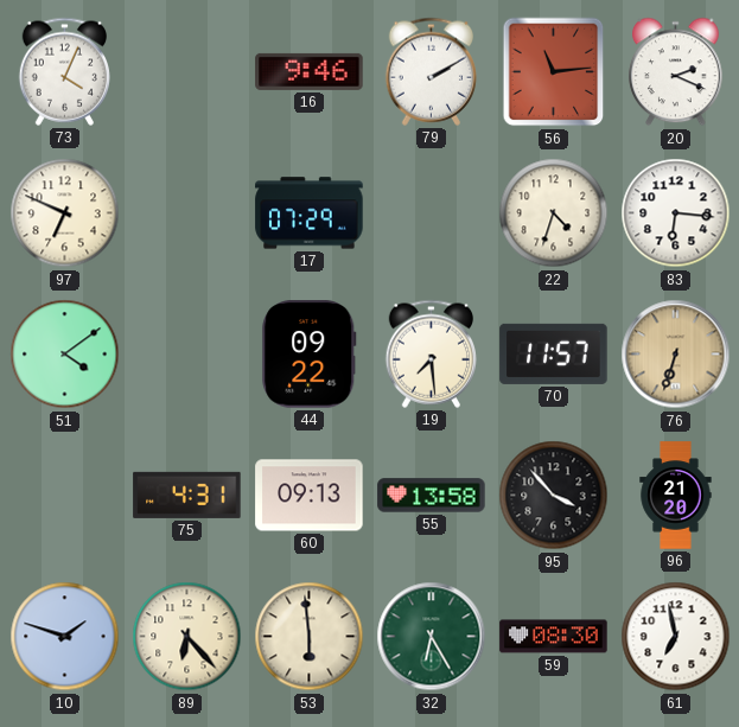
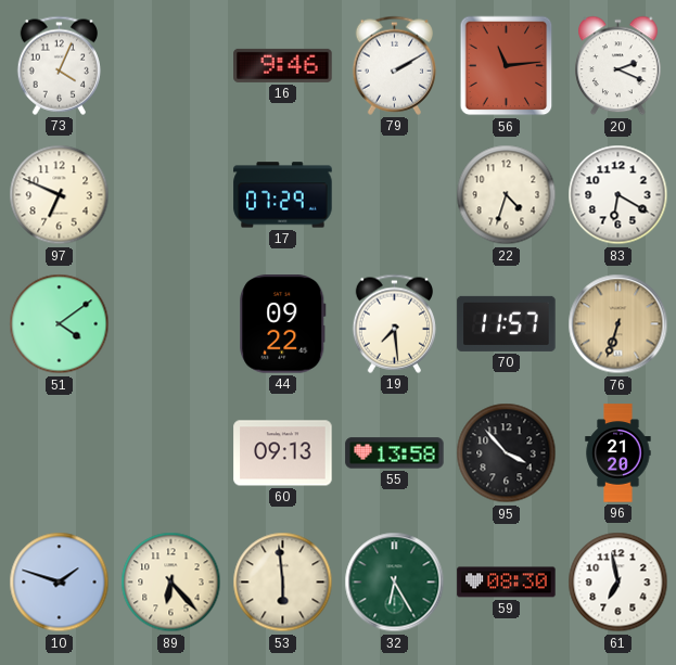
83: 6:16 -> 6:20
75: 4:31 -> none
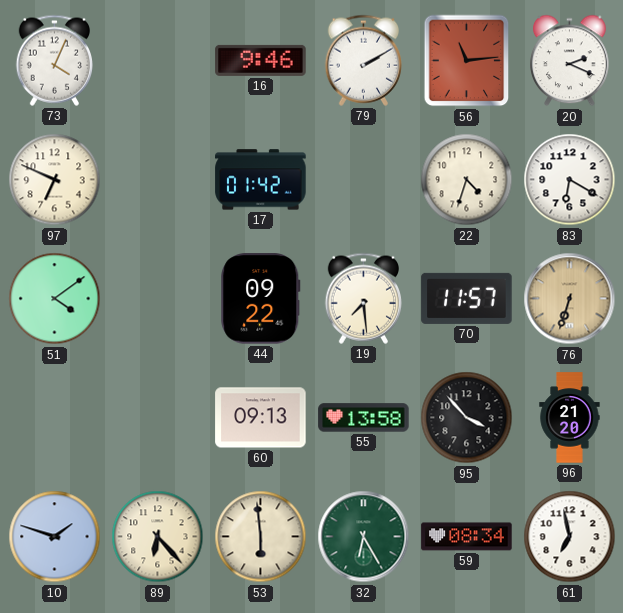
17: 07:29 -> 01:42
59: 08:30 -> 08:34
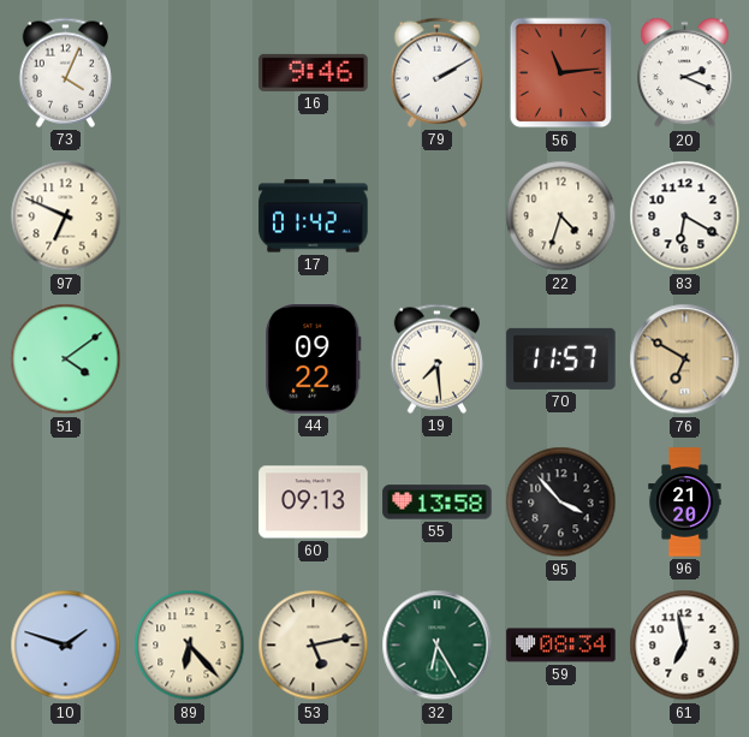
76: 6:33 -> 6:50
53: 5:59 -> 5:13
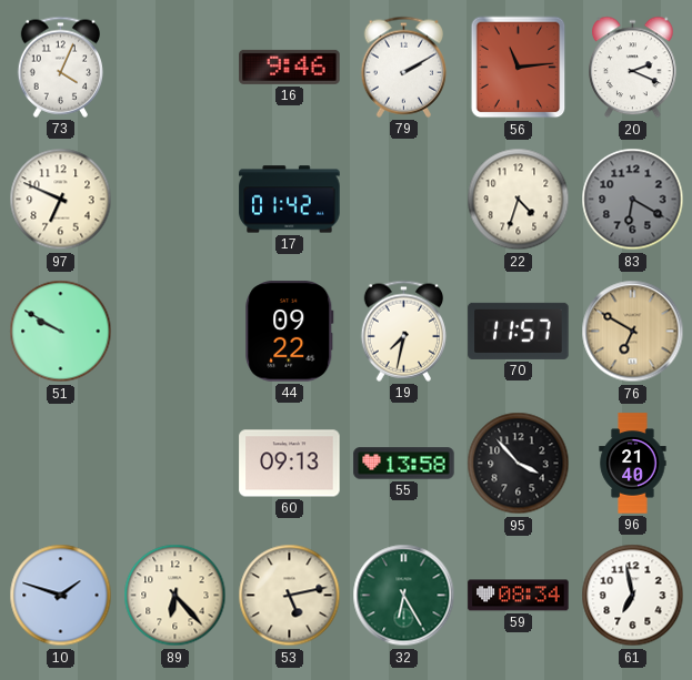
83 dial: white -> grey
51: 4:09 -> 9:50
19: 7:29 -> 7:32
96: 21:20 -> 21:40
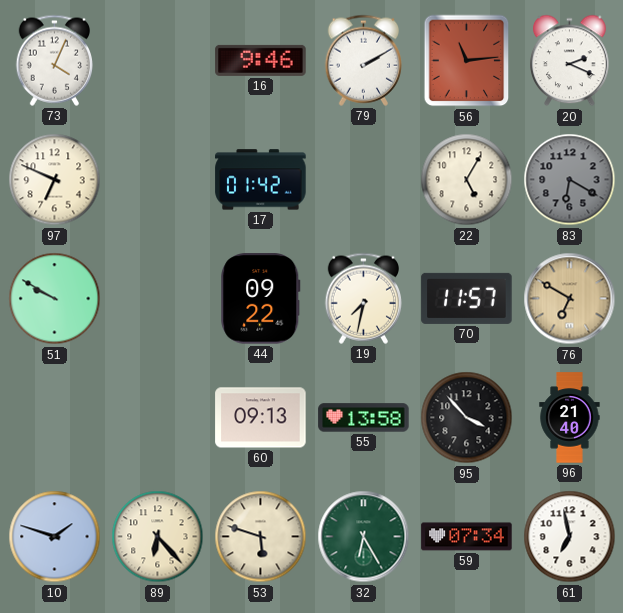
22: 4:33 -> 5:05
53: 5:13 -> 5:48
59: 08:34 -> 07:34
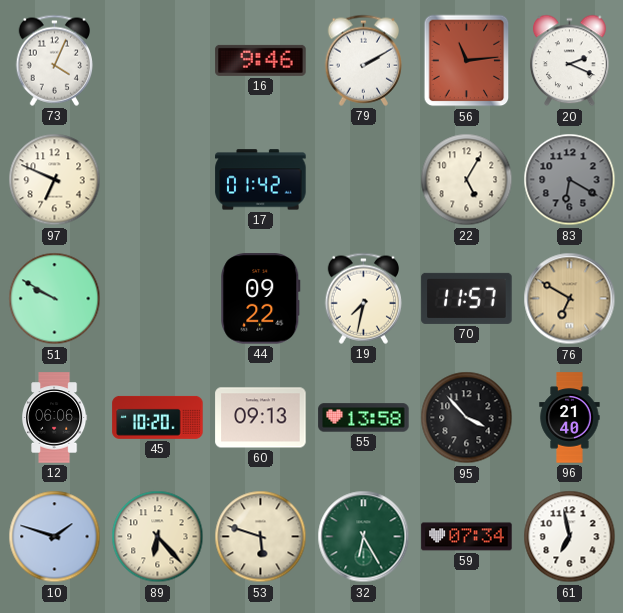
12: none -> 06:06
45: none -> 10:20
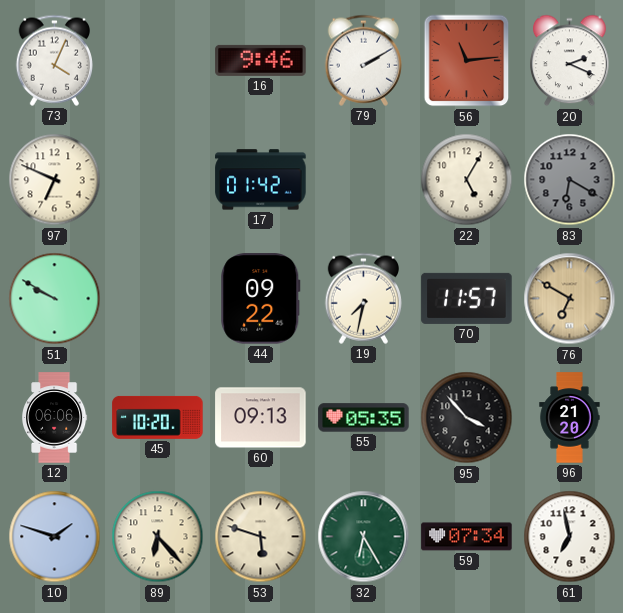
55: 13:58 -> 05:35
96: 21:40 -> 21:20
